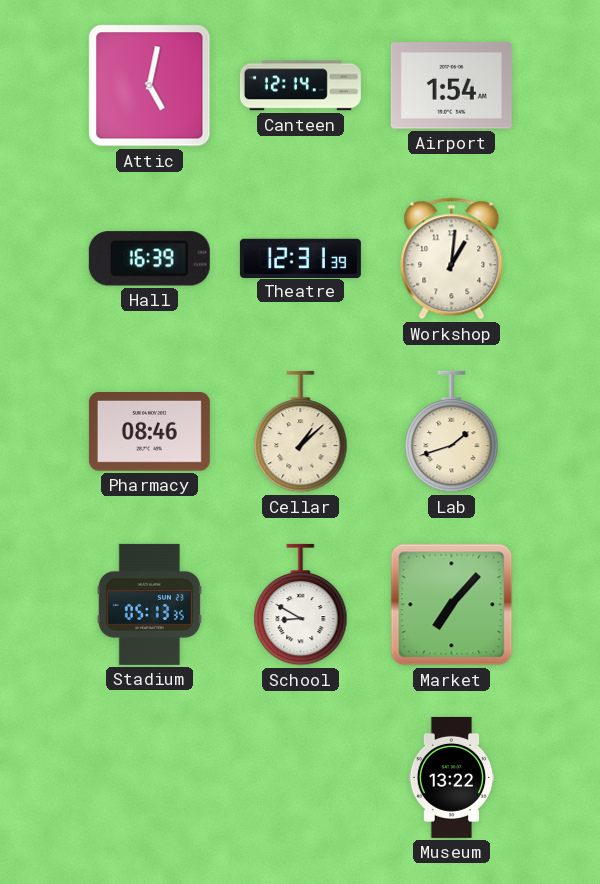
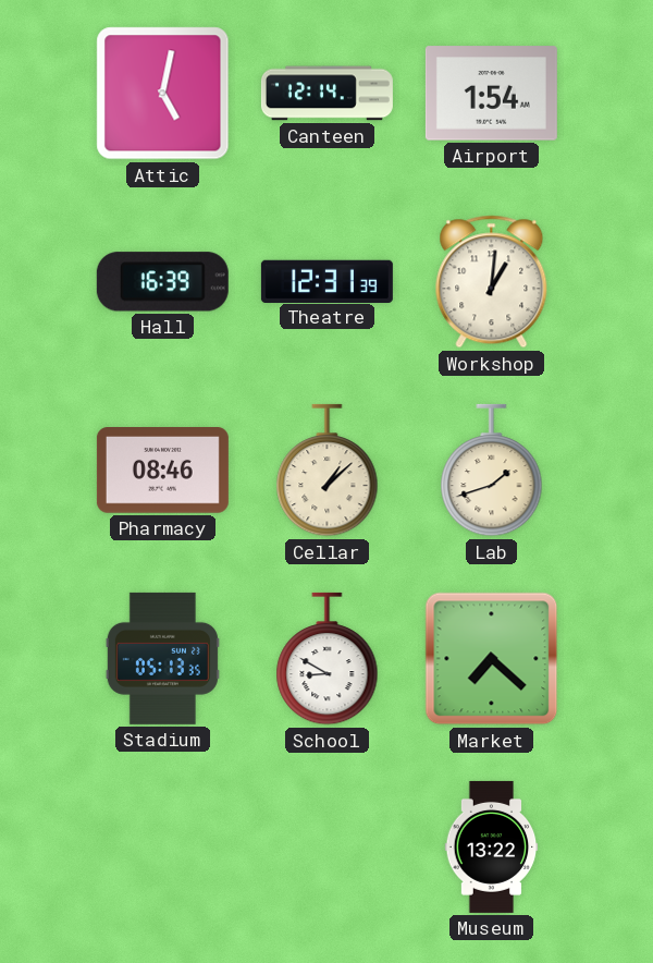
Market: 7:07 -> 7:22
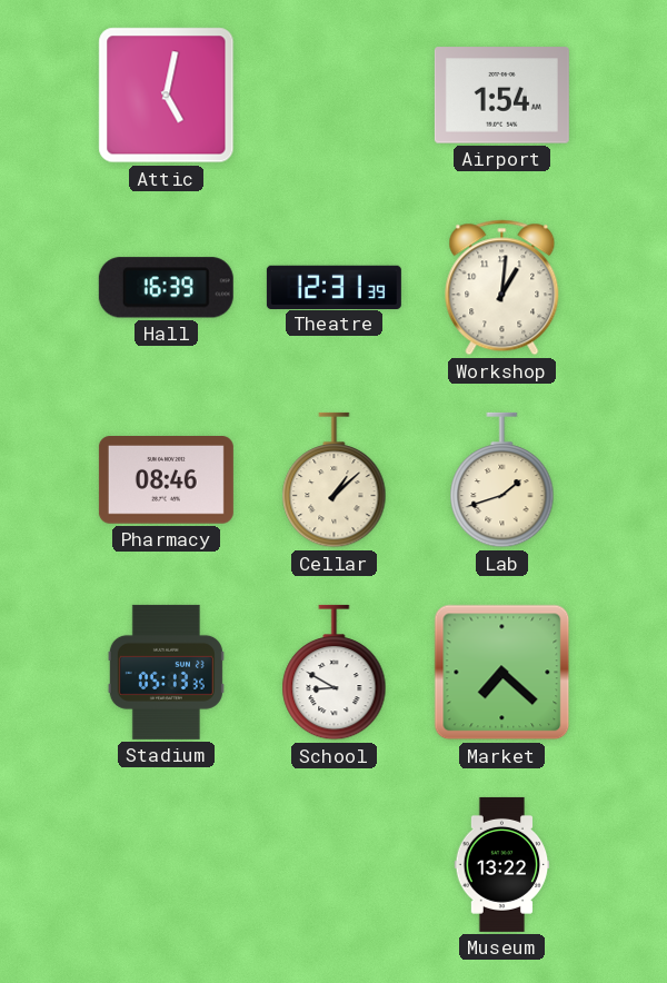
Canteen: 12:14 -> none
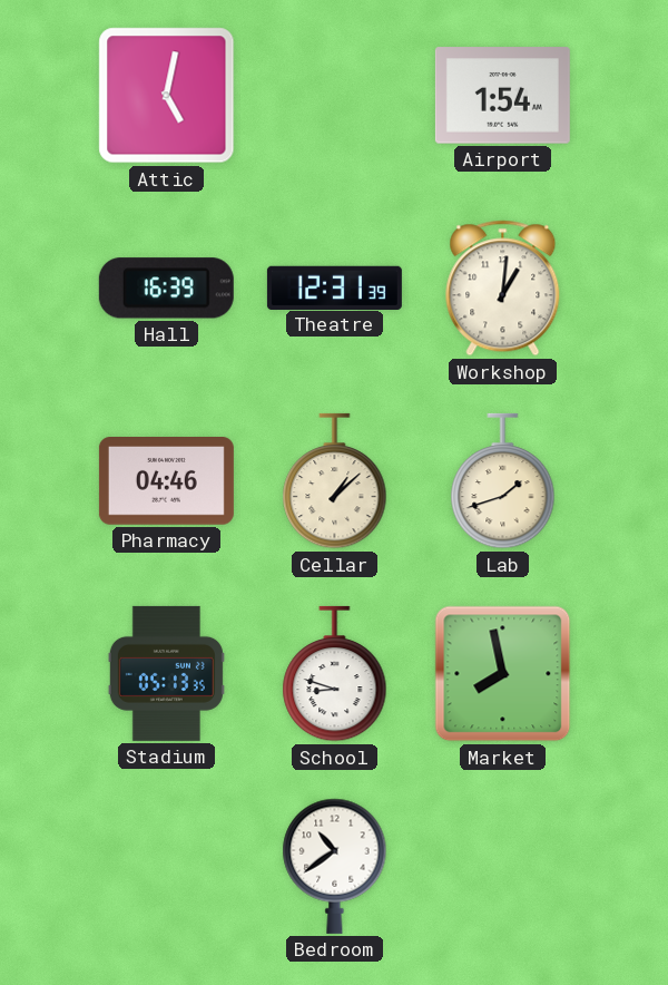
Pharmacy: 08:46 -> 04:46
School: 8:50 -> 8:48
Market: 7:22 -> 7:58
Bedroom: none -> 10:39
Museum: 13:22 -> none
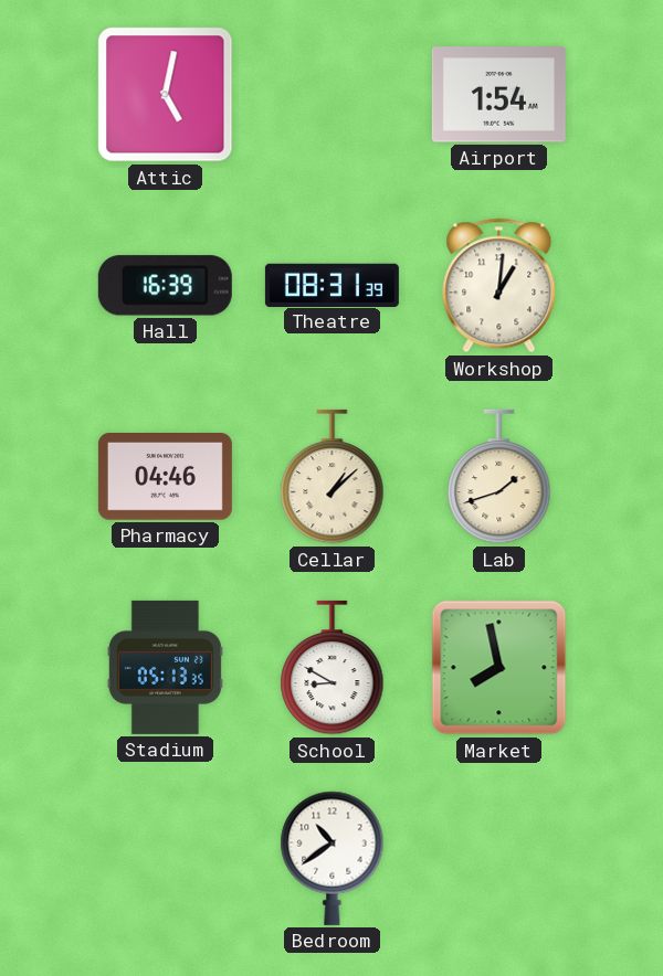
Theatre: 12:31 -> 08:31
School: 8:48 -> 8:50
